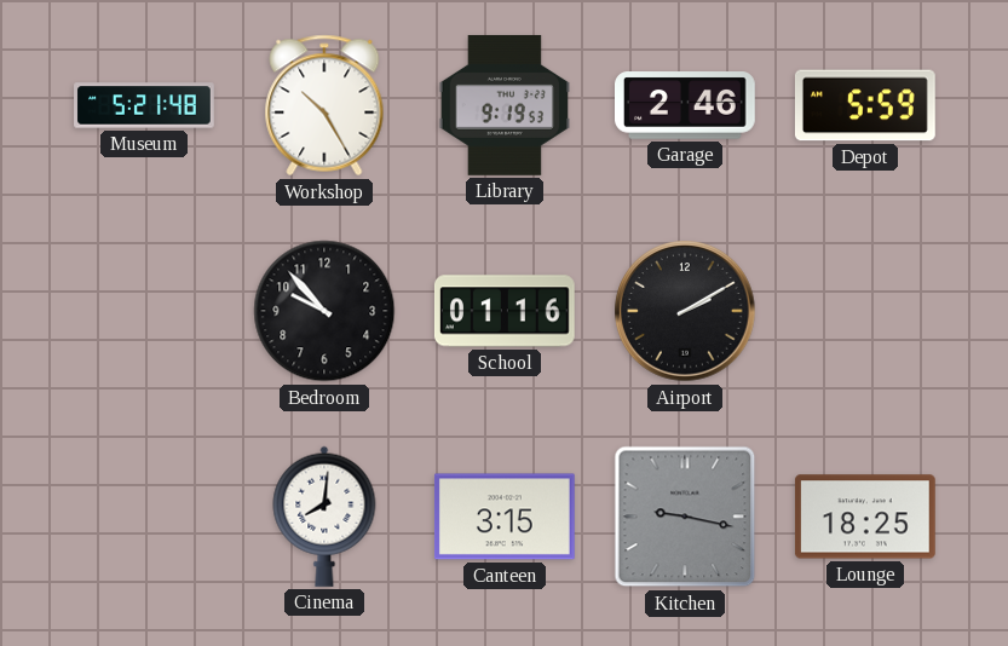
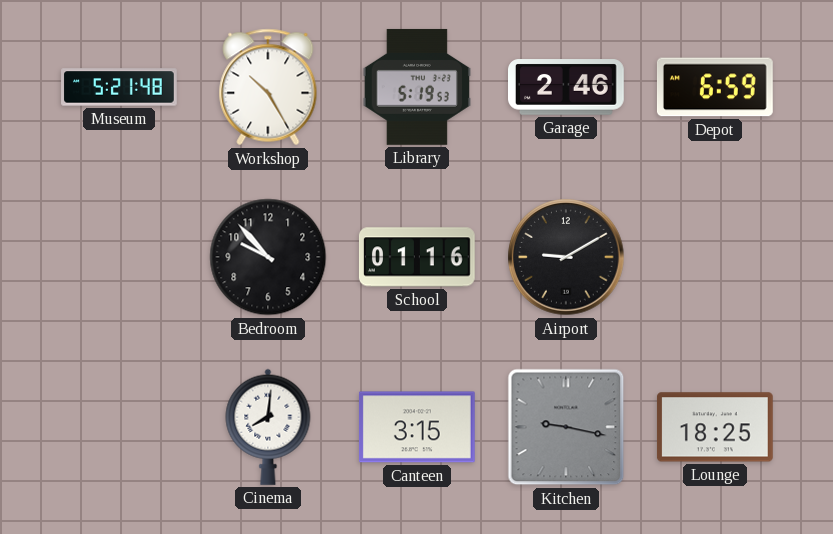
Library: 9:19 -> 5:19
Depot: 5:59 -> 6:59
Airport: 2:10 -> 9:10
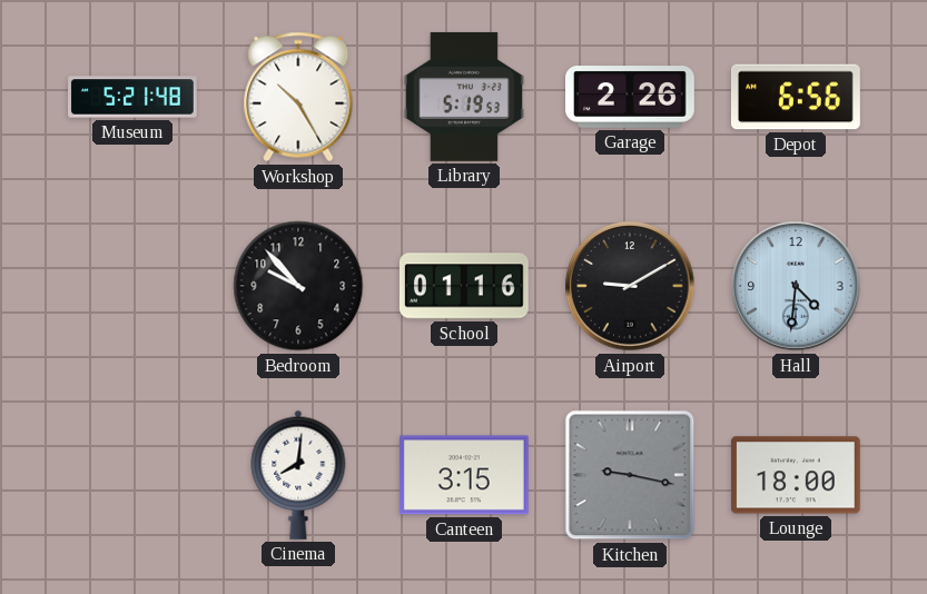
Garage: 2:46 -> 2:26
Depot: 6:59 -> 6:56
Hall: none -> 4:31
Lounge: 18:25 -> 18:00
